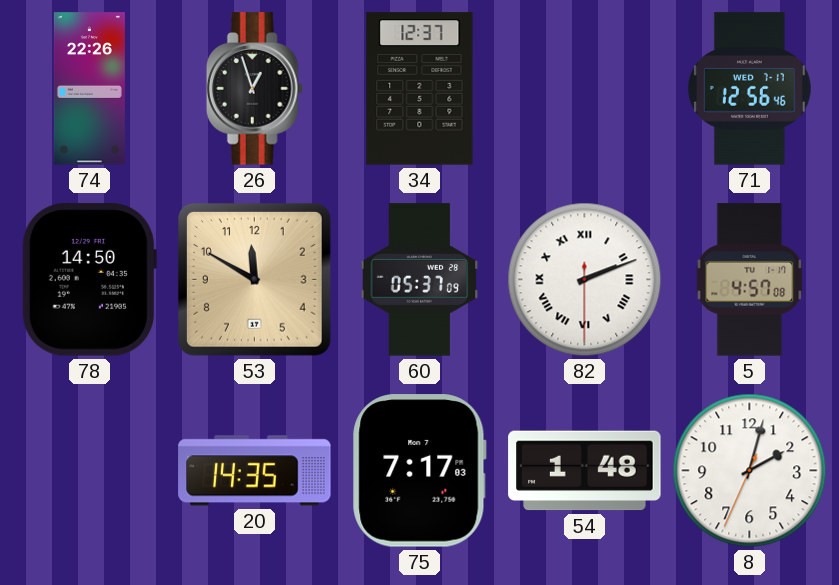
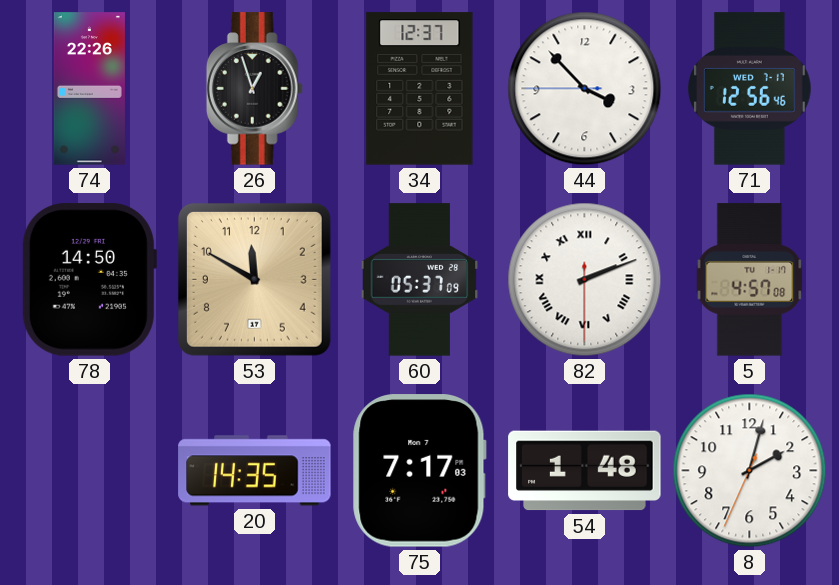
44: none -> 3:52
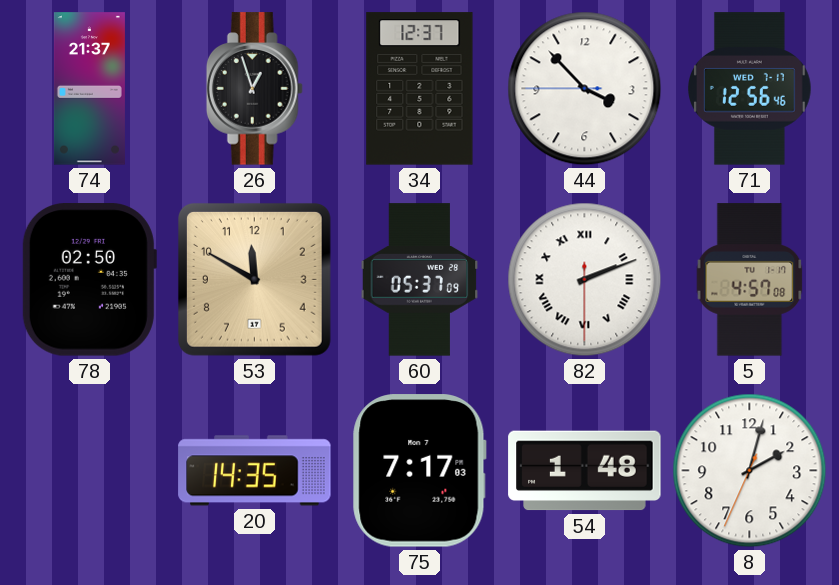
74: 22:26 -> 21:37
78: 14:50 -> 02:50
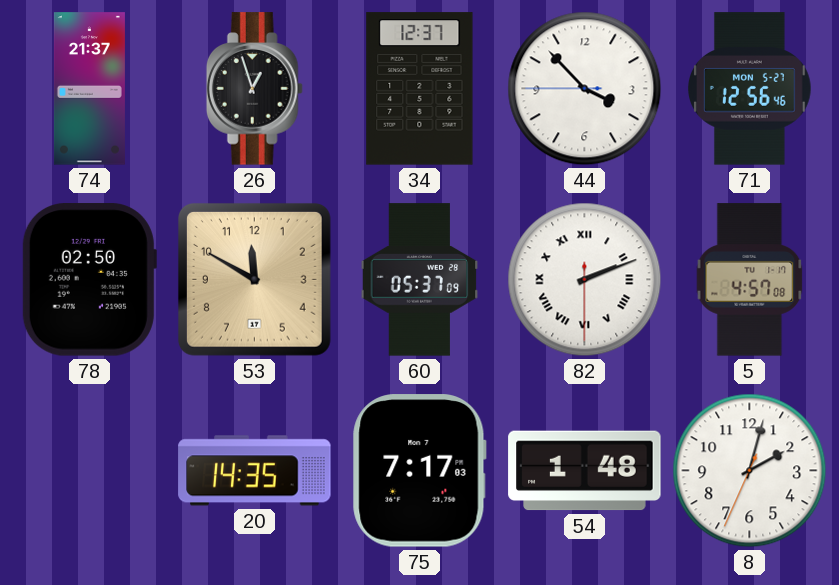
71 date: WED 7-17 -> MON 5-27
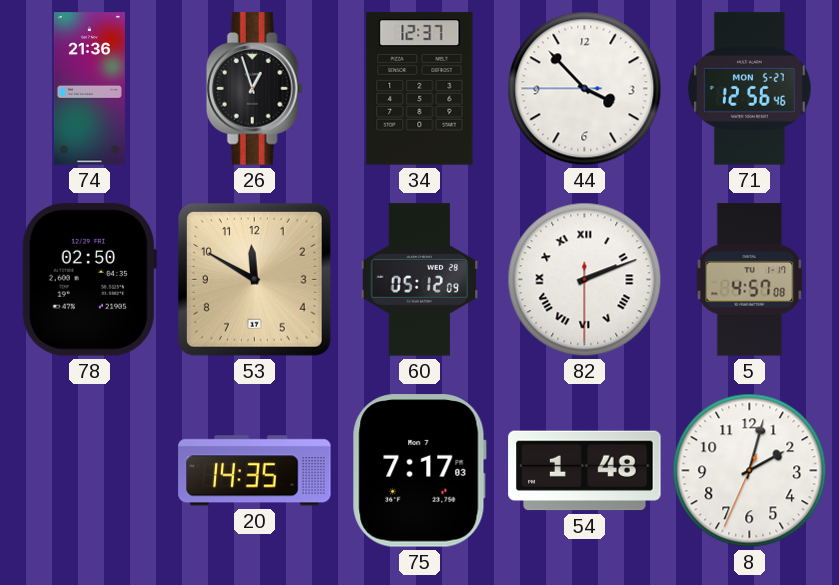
74: 21:37 -> 21:36
60: 05:37 -> 05:12
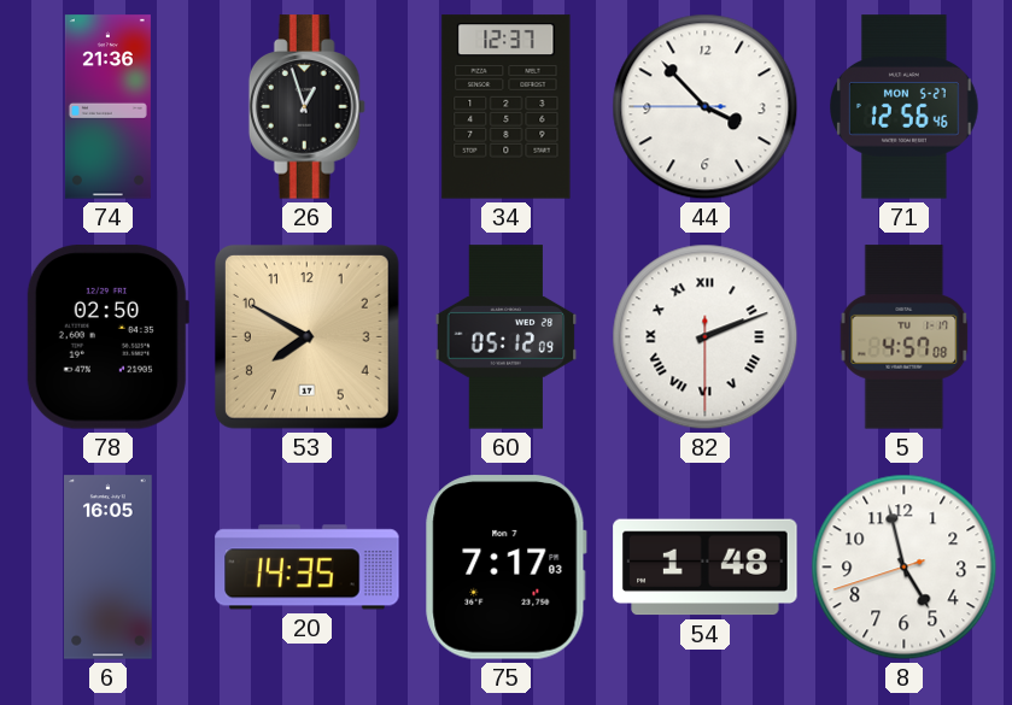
53: 11:50 -> 7:50
6: none -> 16:05
8: 2:02 -> 4:57
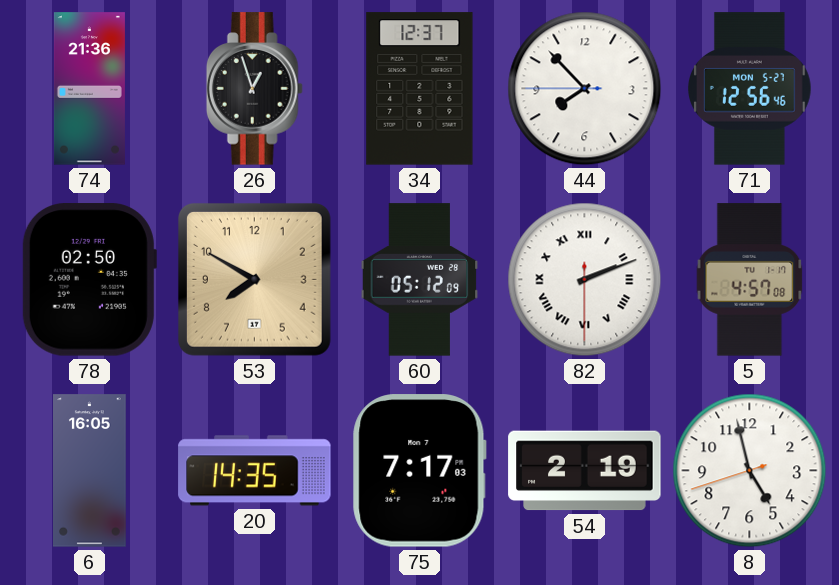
44: 3:52 -> 7:52
54: 1:48 -> 2:19
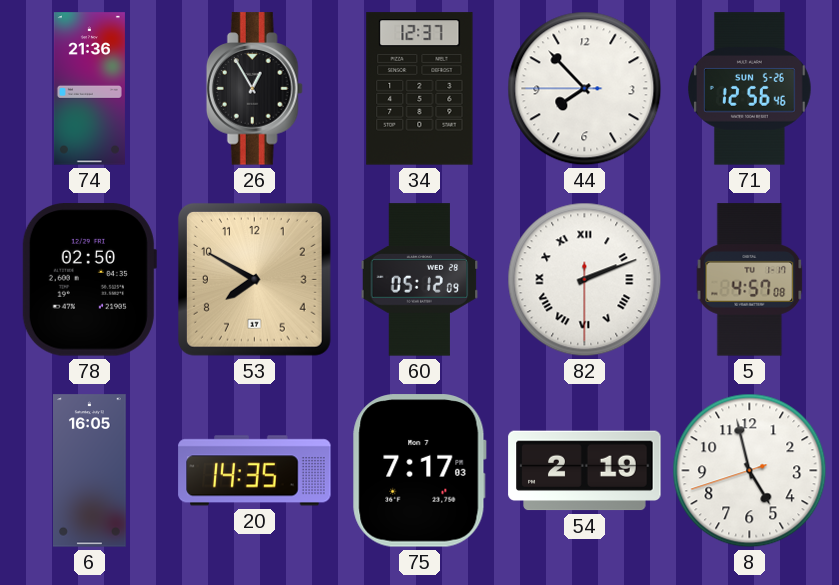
26: 12:57 -> 12:55
71 date: MON 5-27 -> SUN 5-26
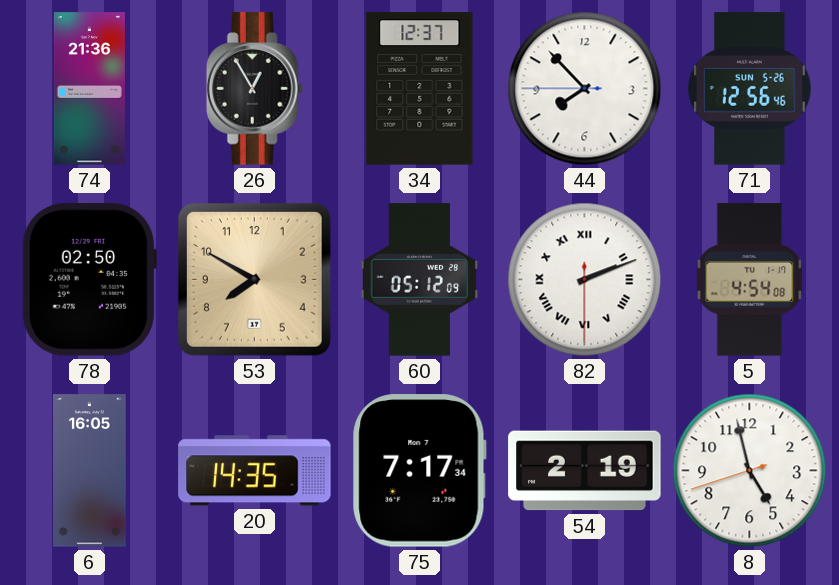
5: 4:57 -> 4:54
75: 7:17:03 -> 7:17:34
